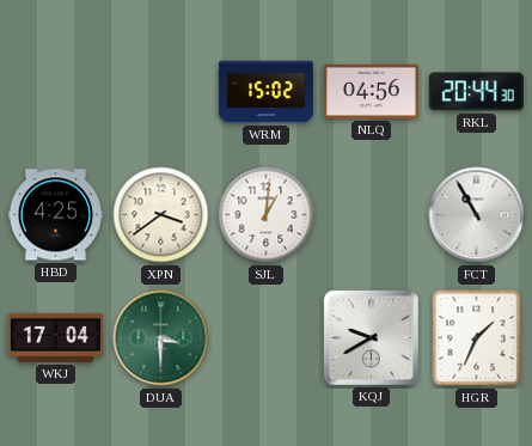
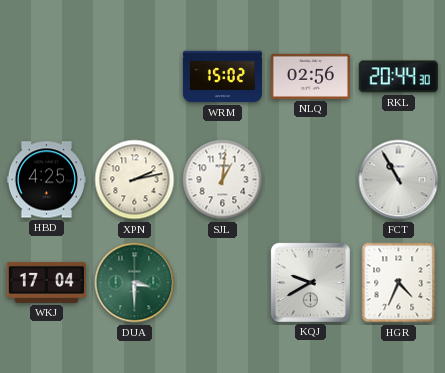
NLQ: 04:56 -> 02:56
XPN: 3:39 -> 2:13
HGR: 1:34 -> 4:34
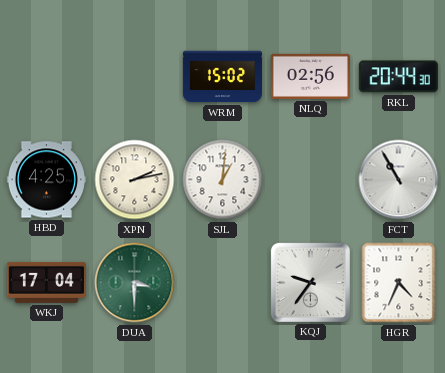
KQJ: 9:40 -> 9:36
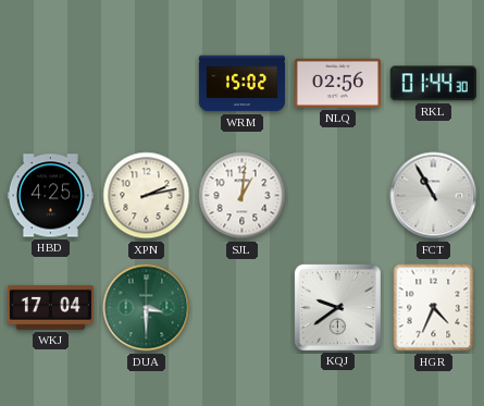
RKL: 20:44 -> 01:44
KQJ: 9:36 -> 9:39
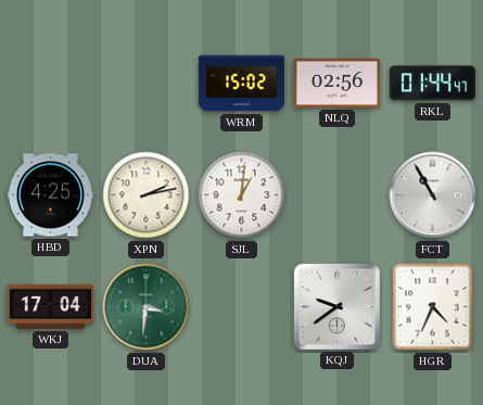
RKL: 01:44:30 -> 01:44:47
DUA: 3:30 -> 3:31
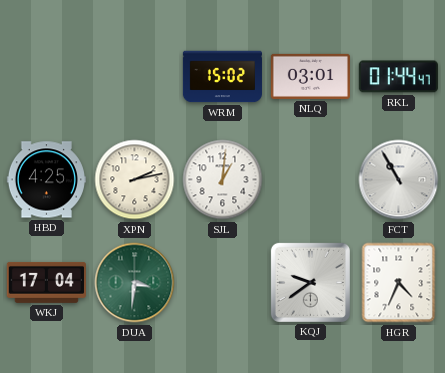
NLQ: 02:56 -> 03:01
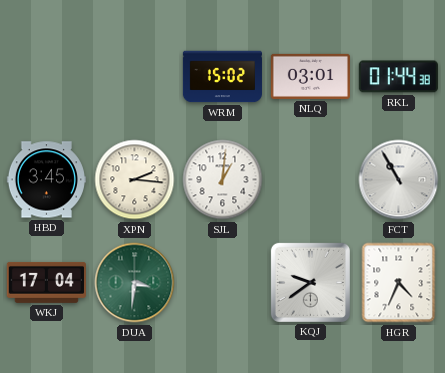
RKL: 01:44:47 -> 01:44:38
HBD: 4:25 -> 3:45
XPN: 2:13 -> 2:16
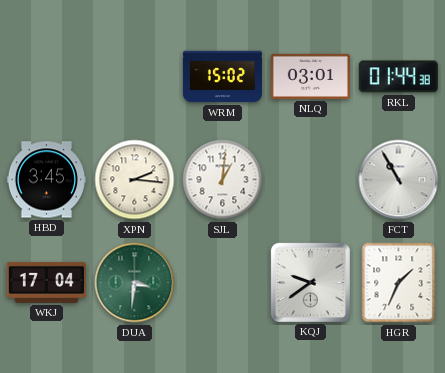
HGR: 4:34 -> 1:34
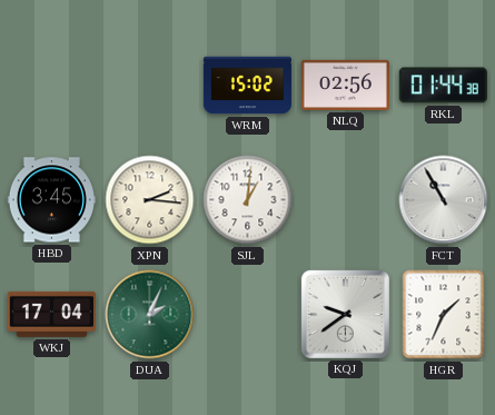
NLQ: 03:01 -> 02:56
DUA: 3:31 -> 2:04
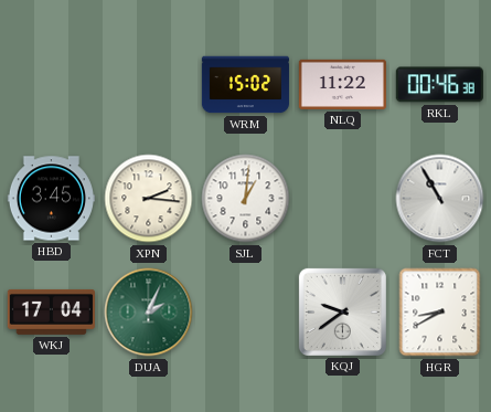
NLQ: 02:56 -> 11:22
RKL: 01:44 -> 00:46
HGR: 1:34 -> 8:40
